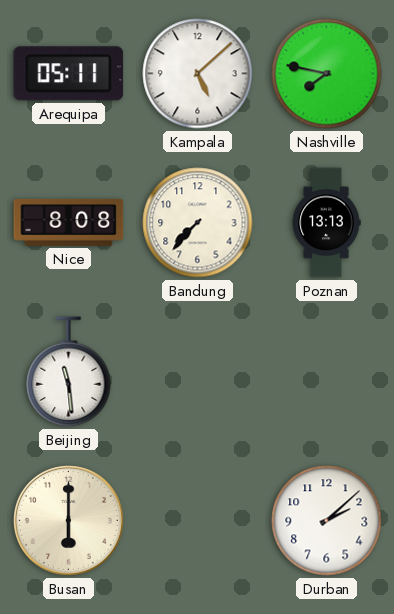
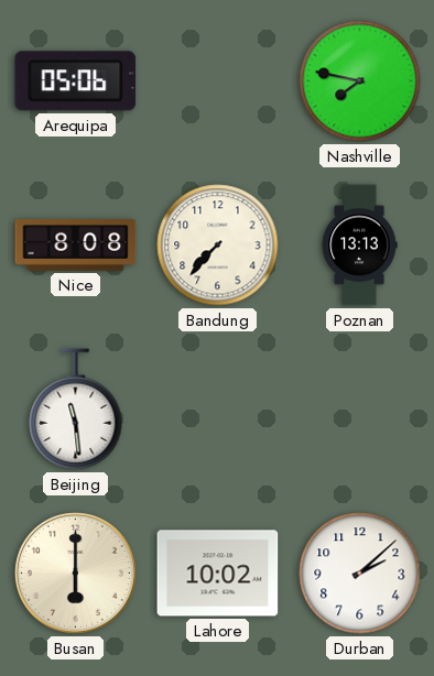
Arequipa: 05:11 -> 05:06
Kampala: 5:08 -> none
Lahore: none -> 10:02
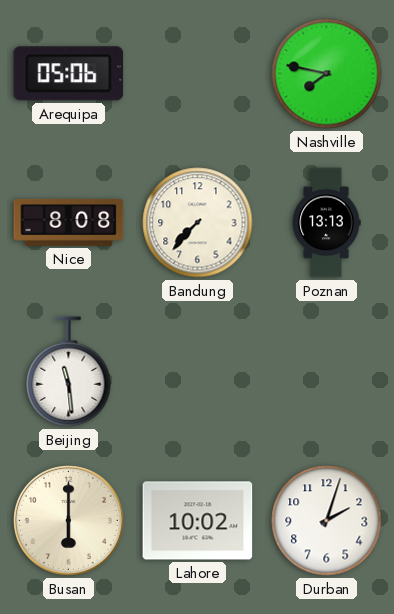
Durban: 2:08 -> 2:03
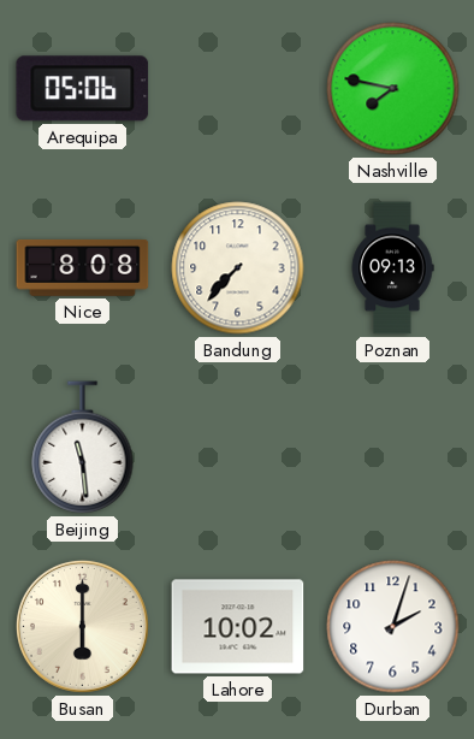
Poznan: 13:13 -> 09:13
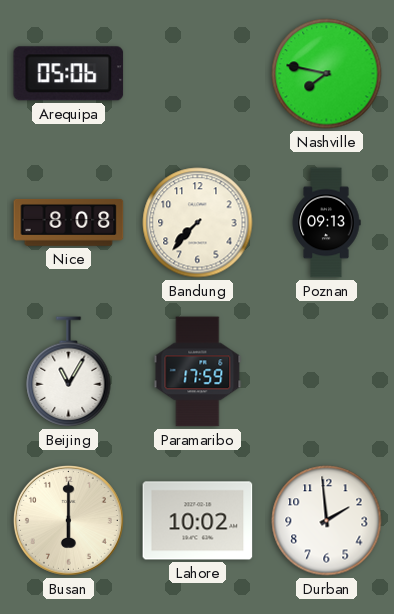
Beijing: 11:29 -> 11:05
Paramaribo: none -> 17:59
Durban: 2:03 -> 1:59
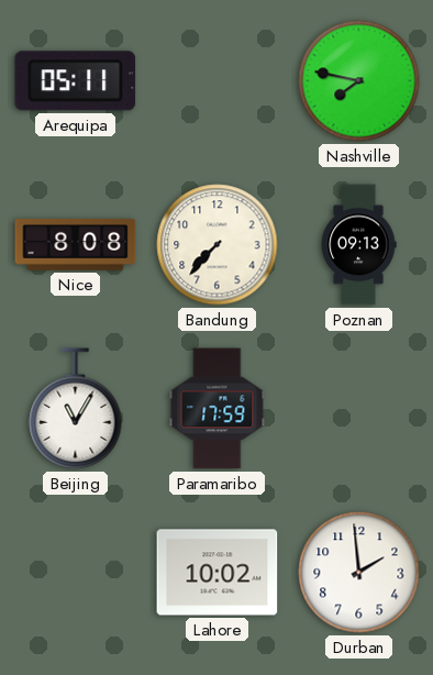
Arequipa: 05:06 -> 05:11
Busan: 6:00 -> none
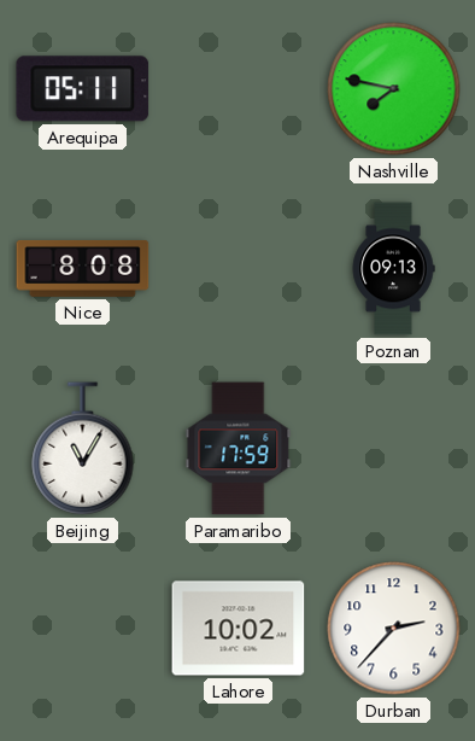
Bandung: 7:37 -> none
Durban: 1:59 -> 2:37
